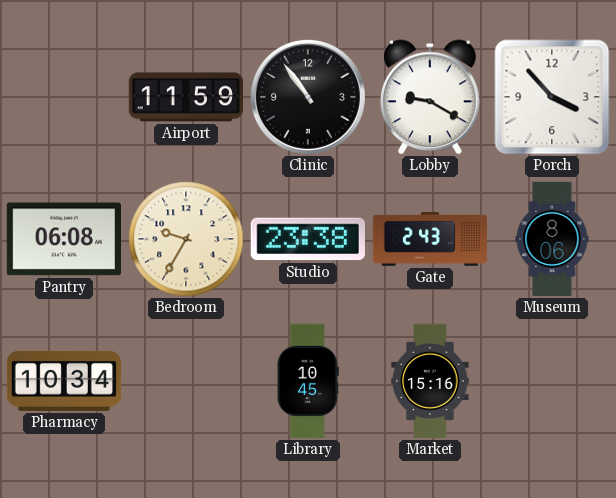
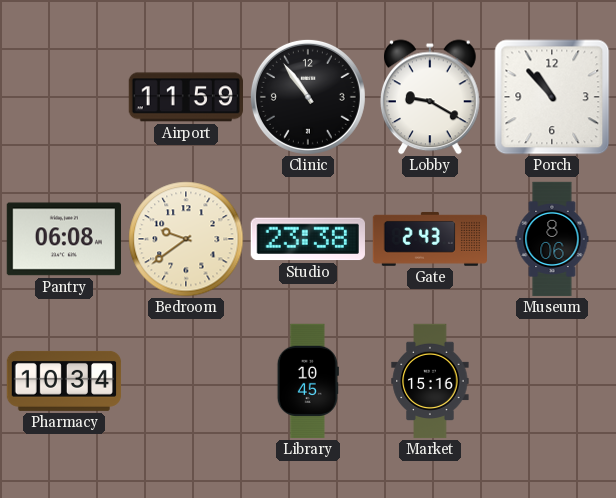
Porch: 3:53 -> 10:53
Bedroom: 9:35 -> 9:39
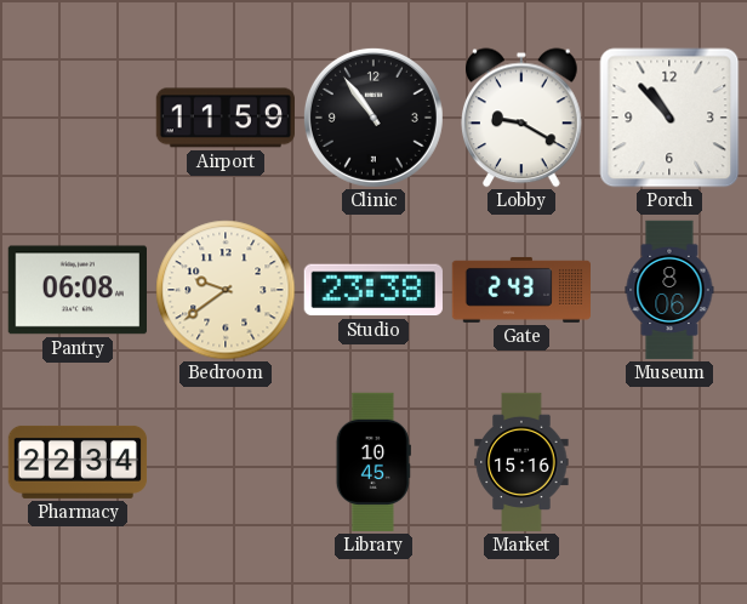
Pharmacy: 10:34 -> 22:34
